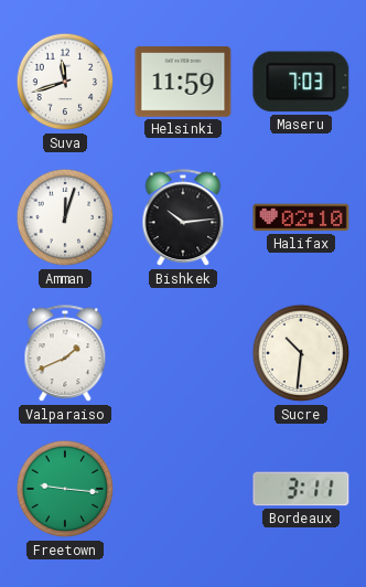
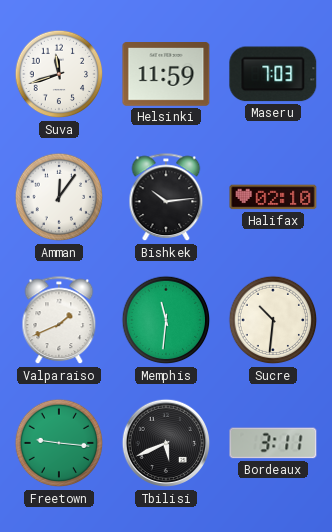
Amman: 12:03 -> 12:06
Memphis: none -> 11:31
Tbilisi: none -> 5:41
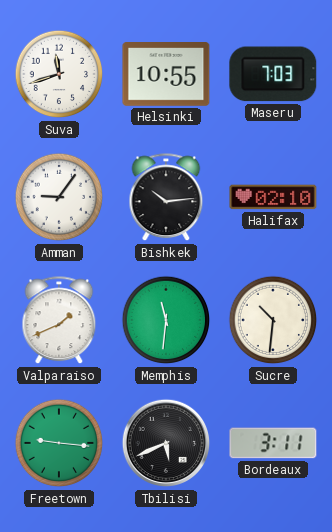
Helsinki: 11:59 -> 10:55
Amman: 12:06 -> 9:06
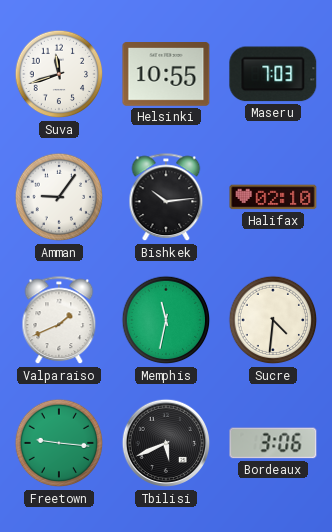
Memphis: 11:31 -> 11:32
Sucre: 10:31 -> 4:31
Bordeaux: 3:11 -> 3:06
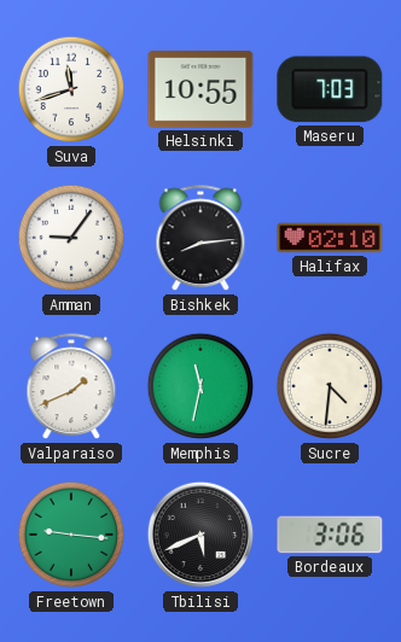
Bishkek: 10:14 -> 8:14
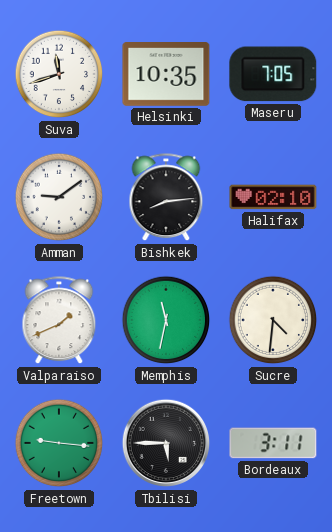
Helsinki: 10:55 -> 10:35
Maseru: 7:03 -> 7:05
Amman: 9:06 -> 9:09
Tbilisi: 5:41 -> 5:45
Bordeaux: 3:06 -> 3:11
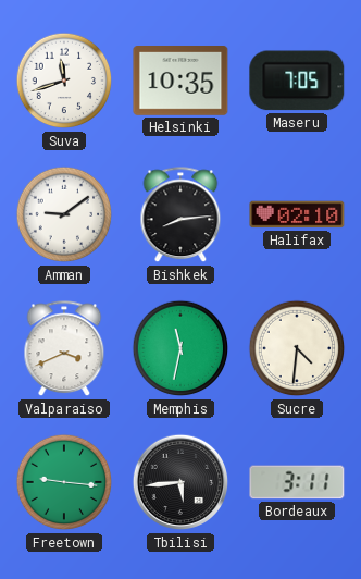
Valparaiso: 1:41 -> 3:41
Tbilisi: 5:45 -> 5:44
